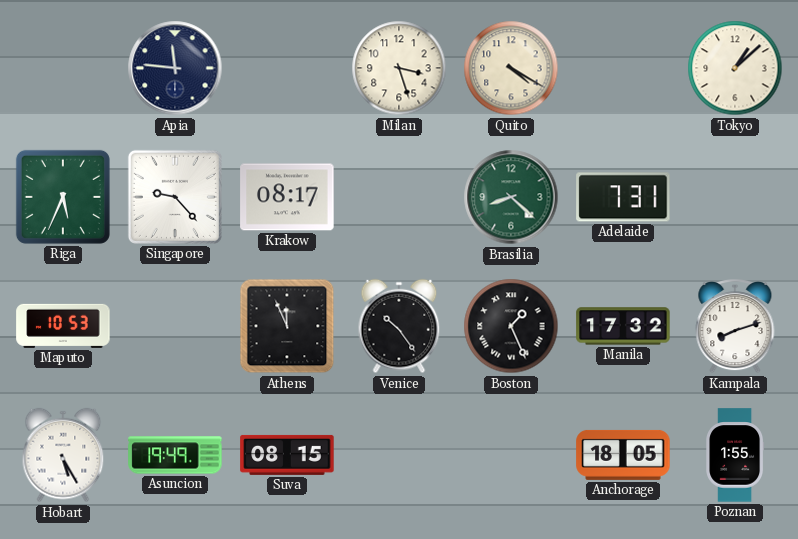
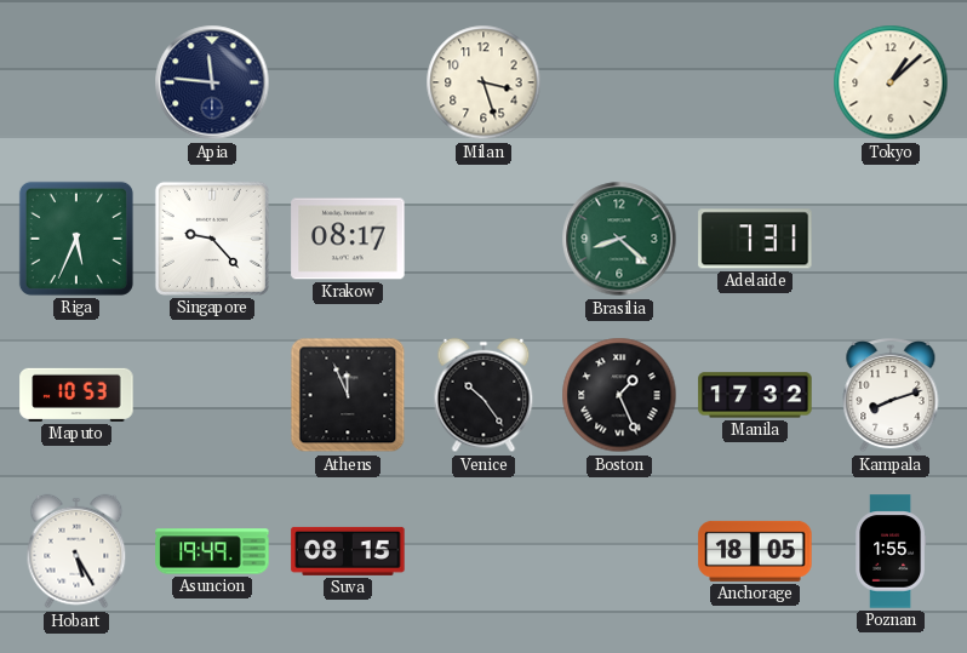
Quito: 4:20 -> none
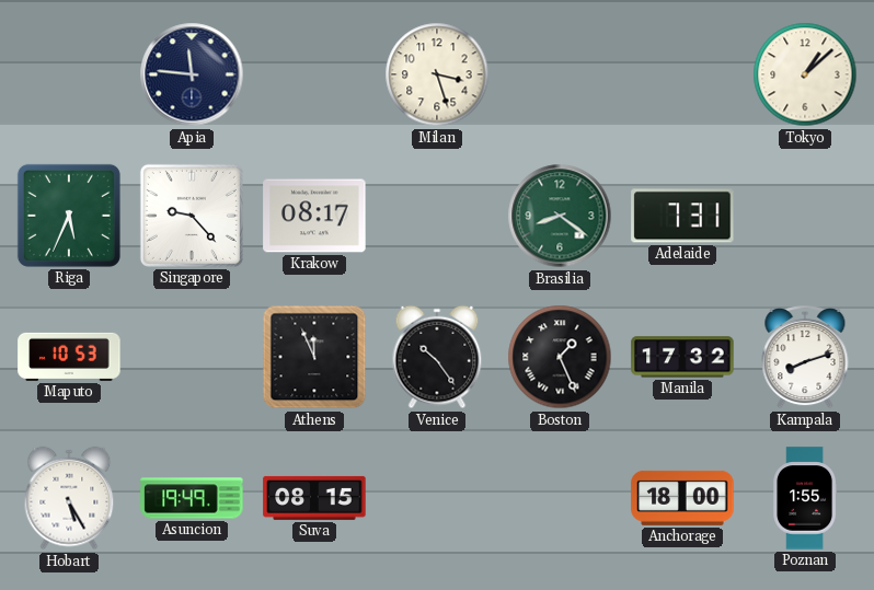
Brasilia: 8:22 -> 8:21
Anchorage: 18:05 -> 18:00
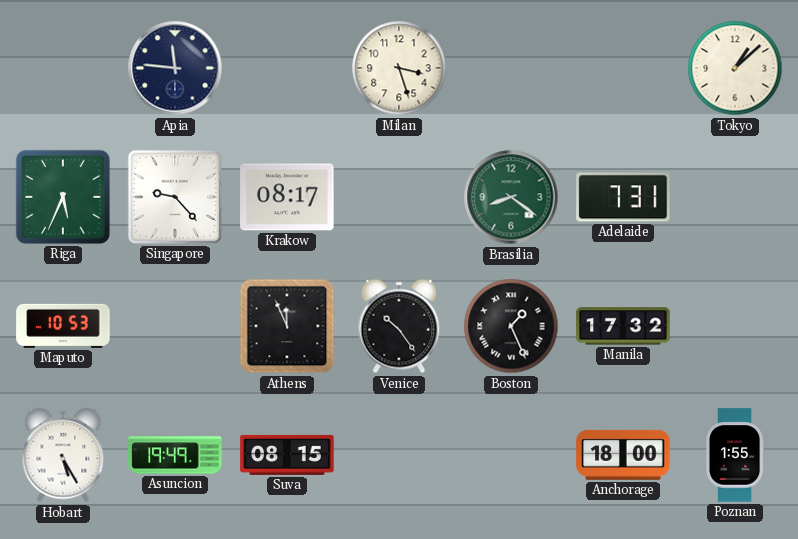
Kampala: 8:12 -> none
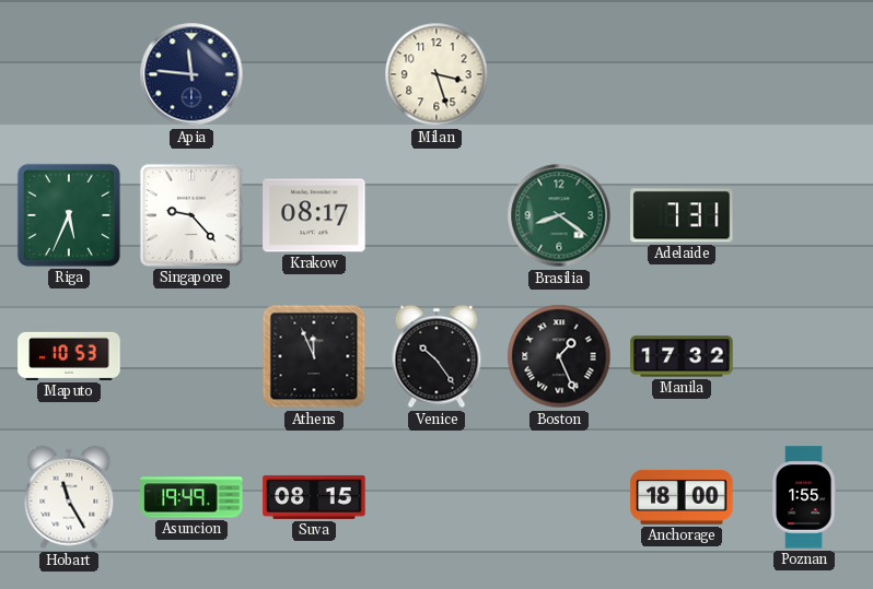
Tokyo: 1:08 -> none
Hobart: 5:25 -> 11:25
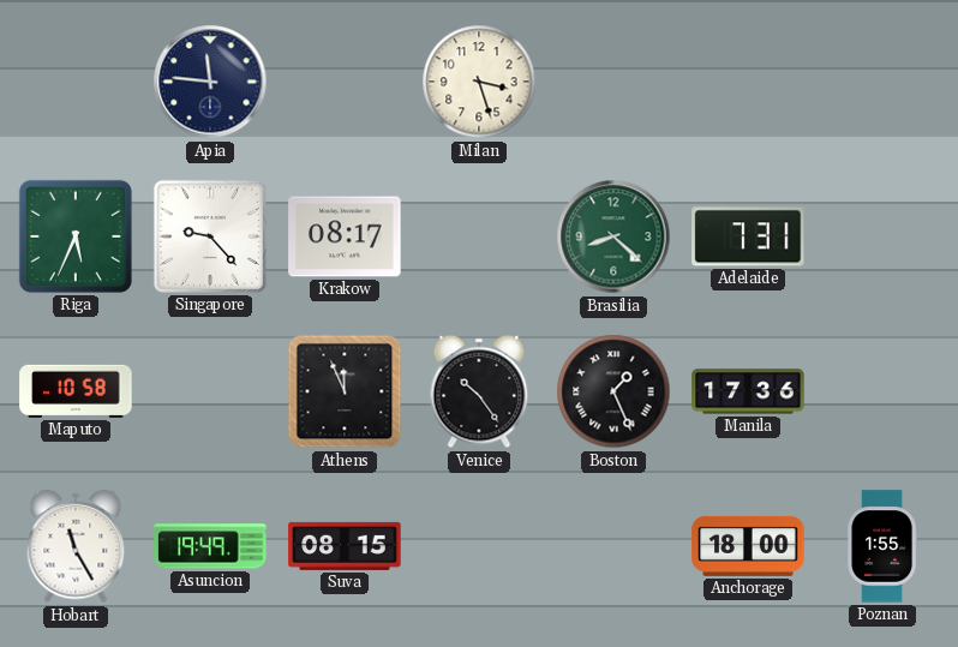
Brasilia: 8:21 -> 8:22
Maputo: 10:53 -> 10:58
Manila: 17:32 -> 17:36
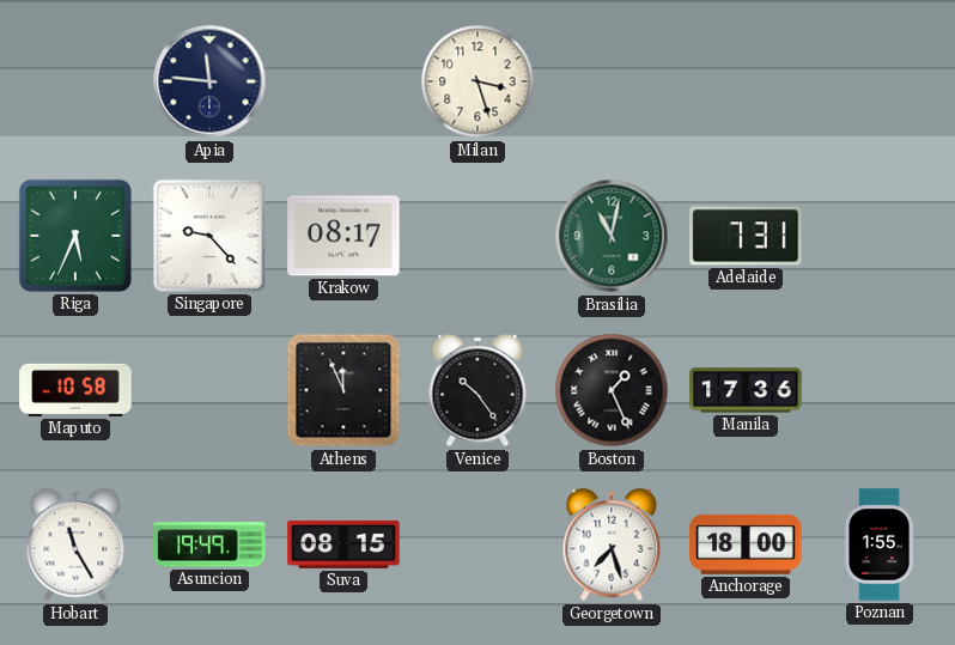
Brasilia: 8:22 -> 11:02
Georgetown: none -> 7:27
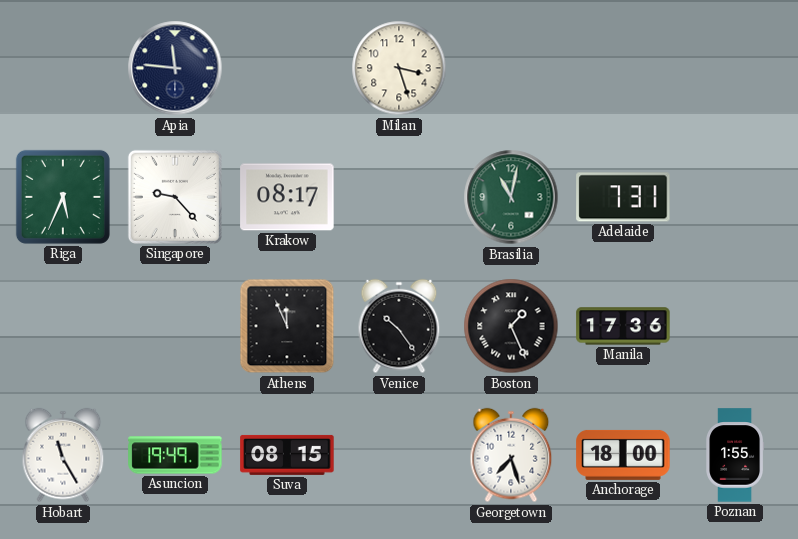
Maputo: 10:58 -> none
